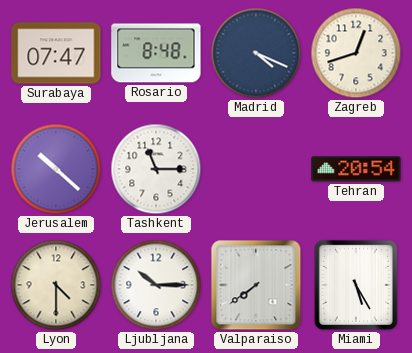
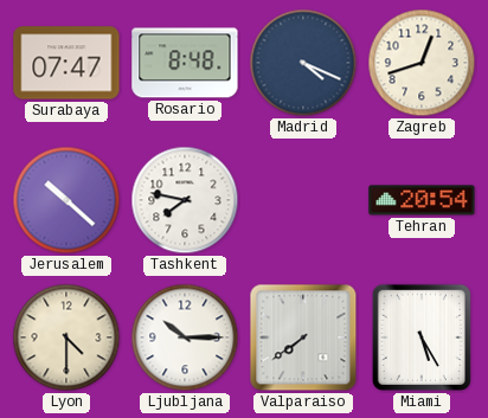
Tashkent: 11:15 -> 7:47
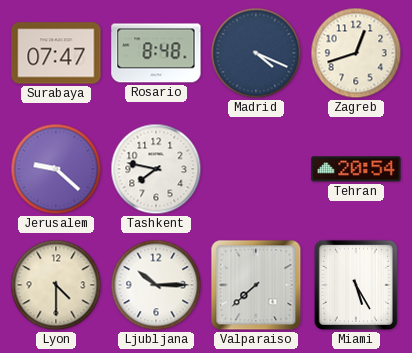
Jerusalem: 10:22 -> 9:22
Valparaiso: 7:39 -> 7:38
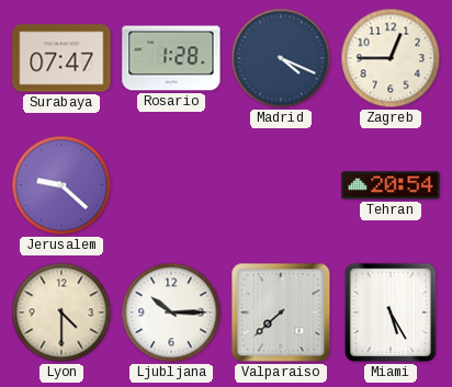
Rosario: 8:48 -> 1:28
Zagreb: 12:42 -> 12:45
Tashkent: 7:47 -> none
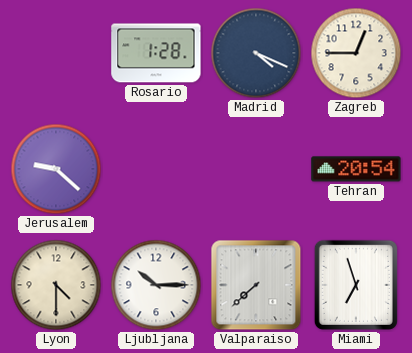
Surabaya: 07:47 -> none
Miami: 5:25 -> 6:57
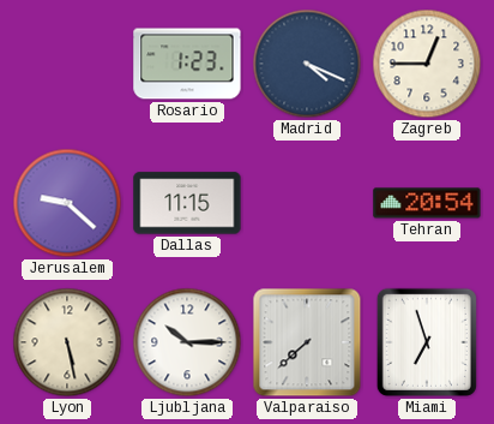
Rosario: 1:28 -> 1:23
Dallas: none -> 11:15
Lyon: 4:30 -> 5:28
